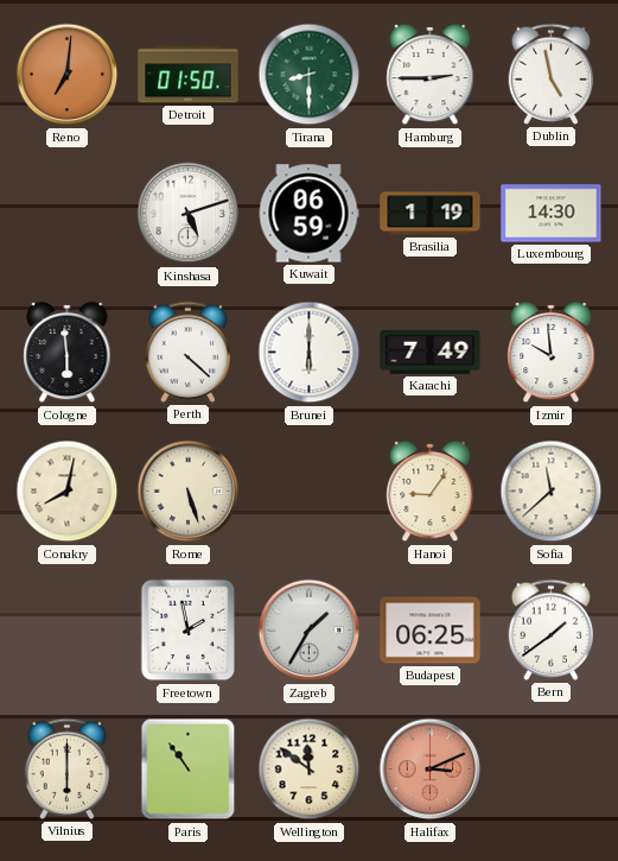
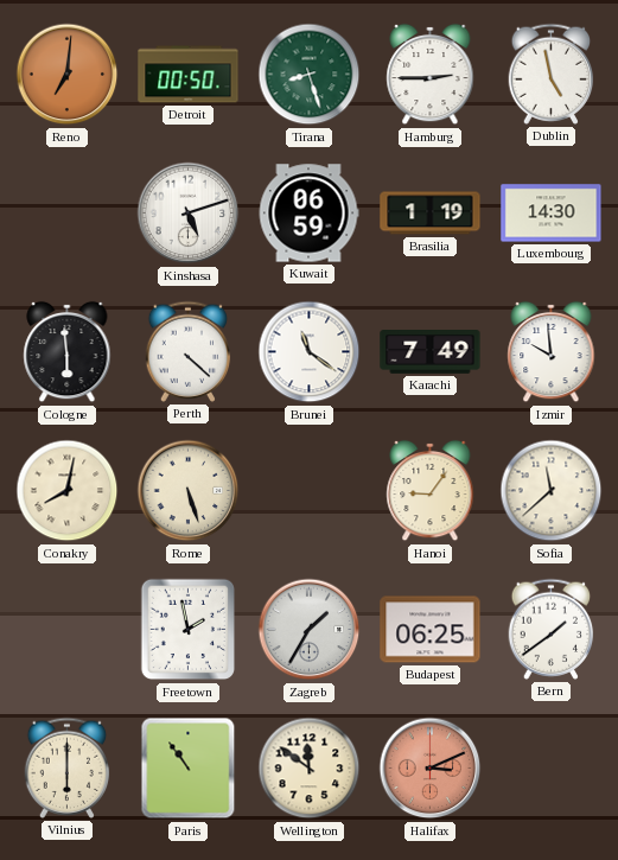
Detroit: 01:50 -> 00:50
Tirana: 8:30 -> 8:27
Brunei: 6:00 -> 11:21
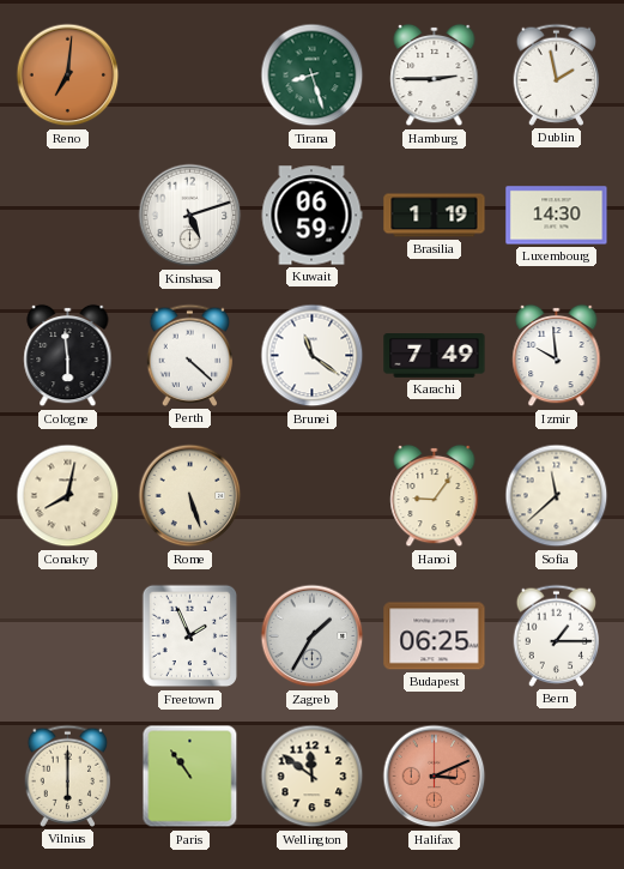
Detroit: 00:50 -> none
Dublin: 4:58 -> 1:58
Freetown: 1:58 -> 1:56
Bern: 1:39 -> 1:15
